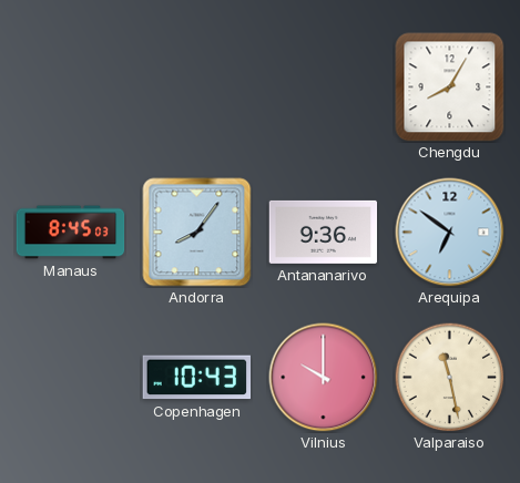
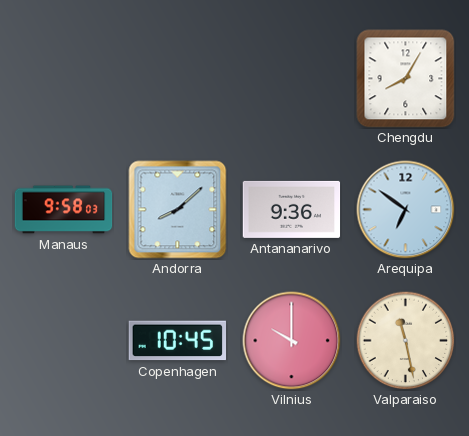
Manaus: 8:45 -> 9:58
Andorra: 8:06 -> 8:08
Copenhagen: 10:43 -> 10:45
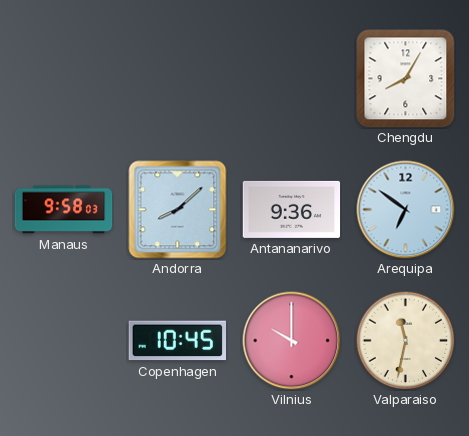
Valparaiso: 11:28 -> 11:32
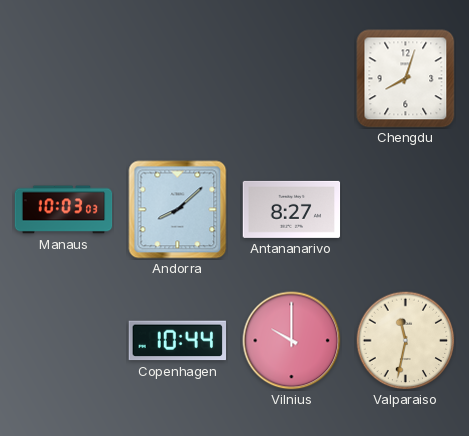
Chengdu: 8:05 -> 8:03
Manaus: 9:58 -> 10:03
Antananarivo: 9:36 -> 8:27
Arequipa: 6:51 -> none
Copenhagen: 10:45 -> 10:44
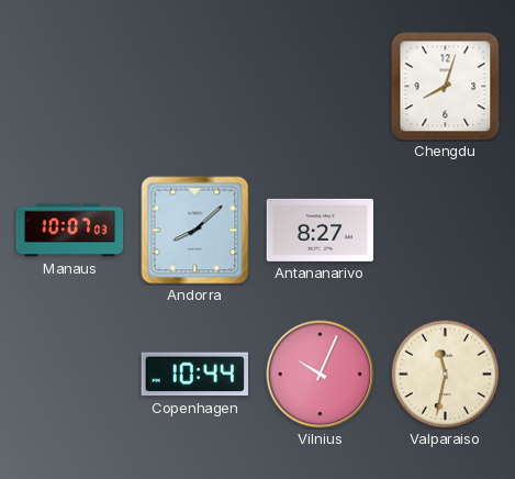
Manaus: 10:03 -> 10:07
Vilnius: 10:00 -> 10:04
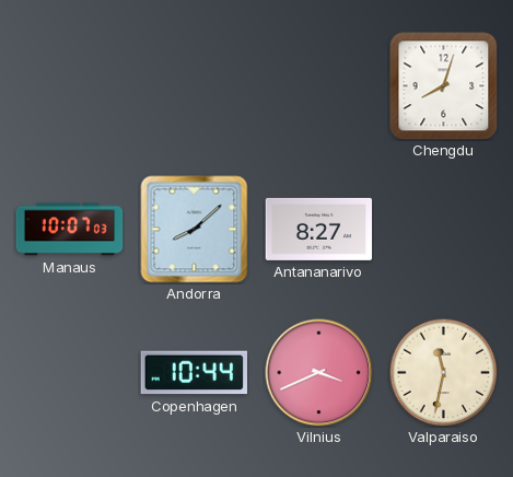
Vilnius: 10:04 -> 3:41
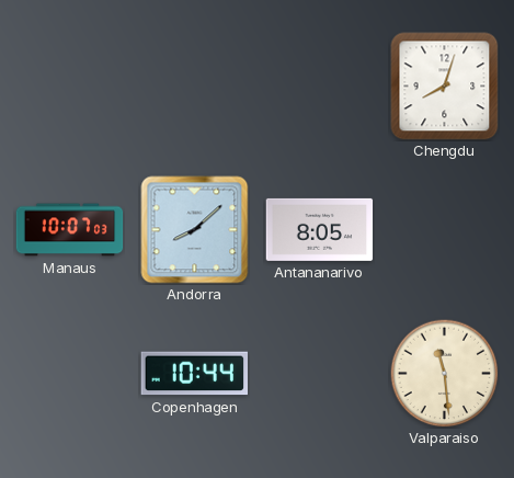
Antananarivo: 8:27 -> 8:05
Vilnius: 3:41 -> none
Valparaiso: 11:32 -> 11:29
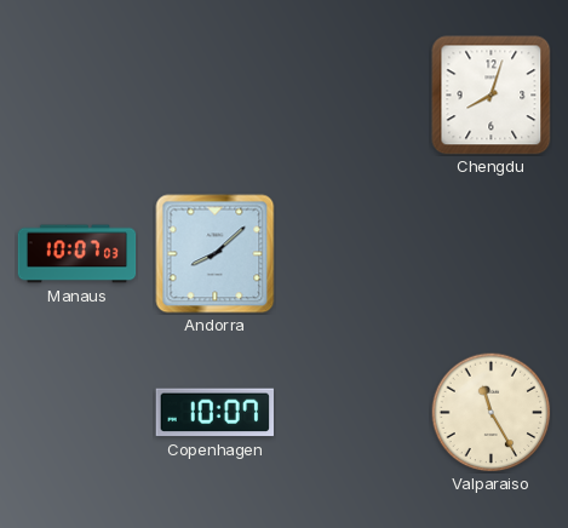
Antananarivo: 8:05 -> none
Copenhagen: 10:44 -> 10:07
Valparaiso: 11:29 -> 11:25
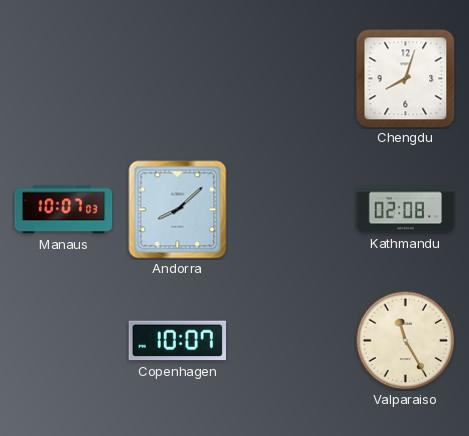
Kathmandu: none -> 02:08
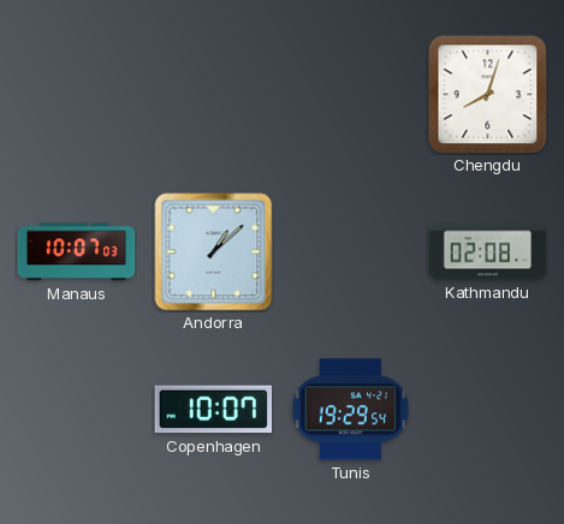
Andorra: 8:08 -> 1:08
Tunis: none -> 19:29
Valparaiso: 11:25 -> none
